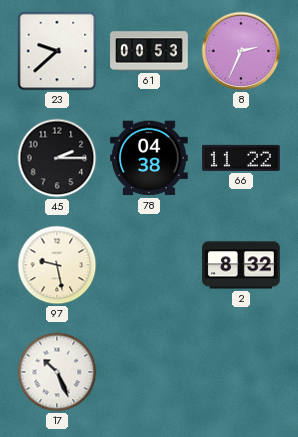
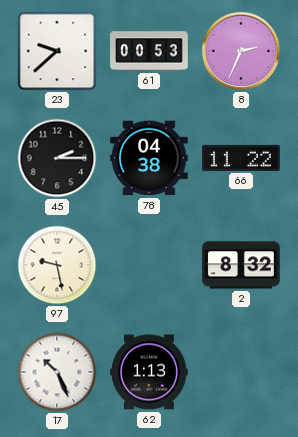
62: none -> 1:13
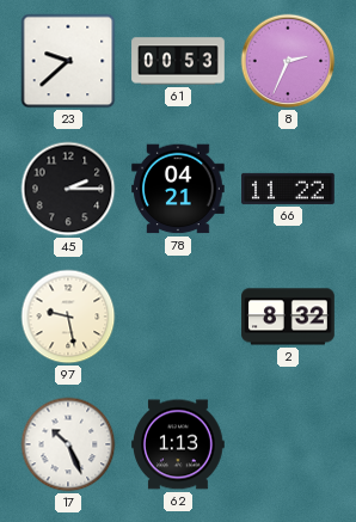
78: 04:38 -> 04:21
